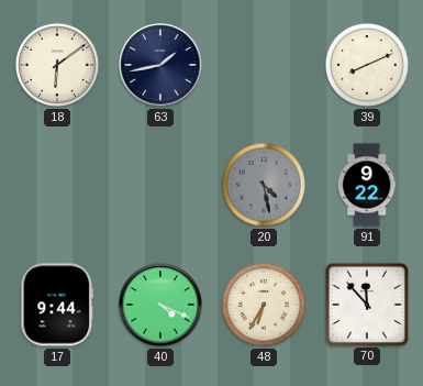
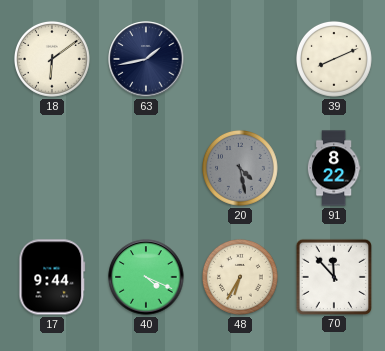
91: 9:22 -> 8:22
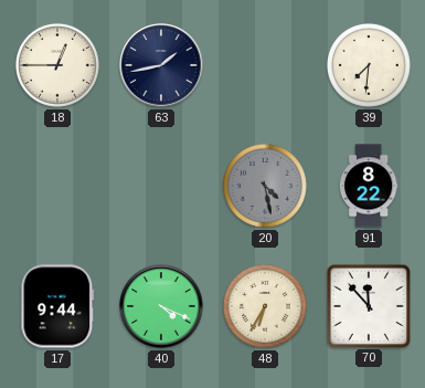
18: 6:09 -> 12:45
39: 8:11 -> 7:31
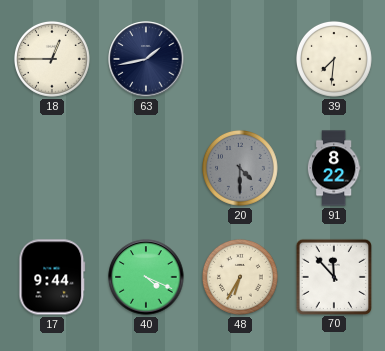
20: 4:28 -> 4:30
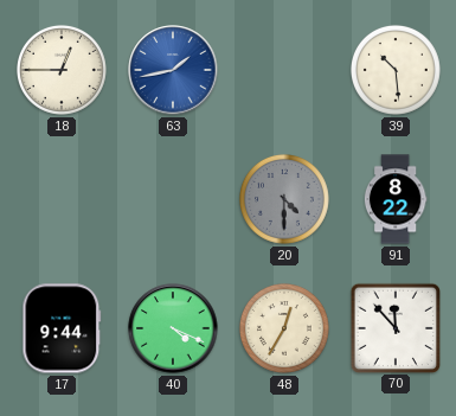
63 dial: navy -> blue
39: 7:31 -> 10:29
48: 6:35 -> 12:35
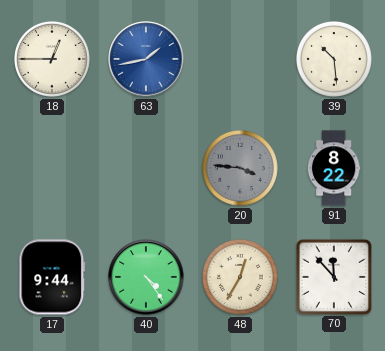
20: 4:30 -> 3:46
40: 4:19 -> 4:24
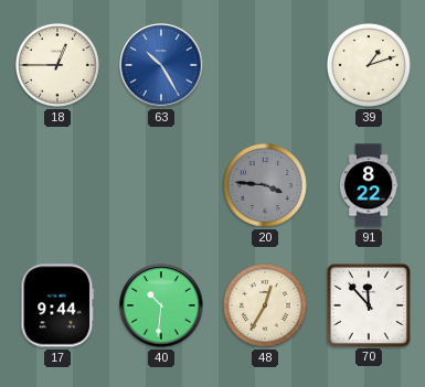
63: 1:43 -> 10:25
39: 10:29 -> 1:12
40: 4:24 -> 10:31
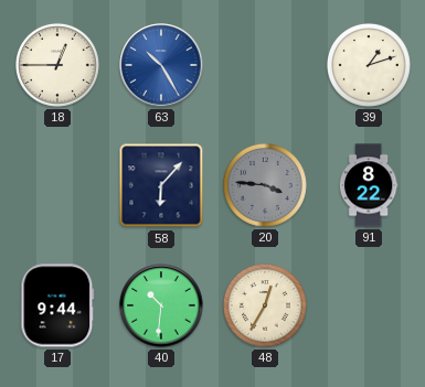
58: none -> 6:07
70: 11:53 -> none
